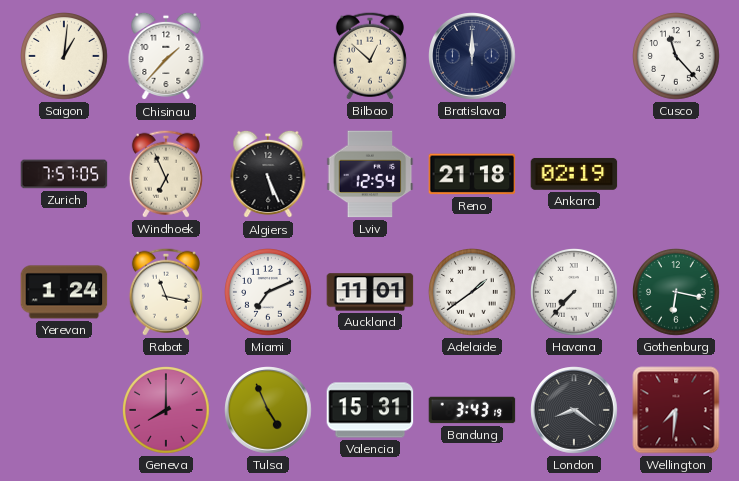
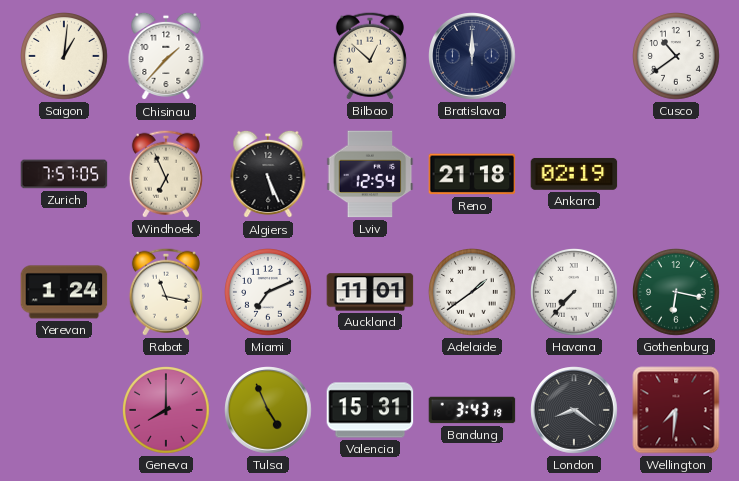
Cusco: 11:23 -> 10:39
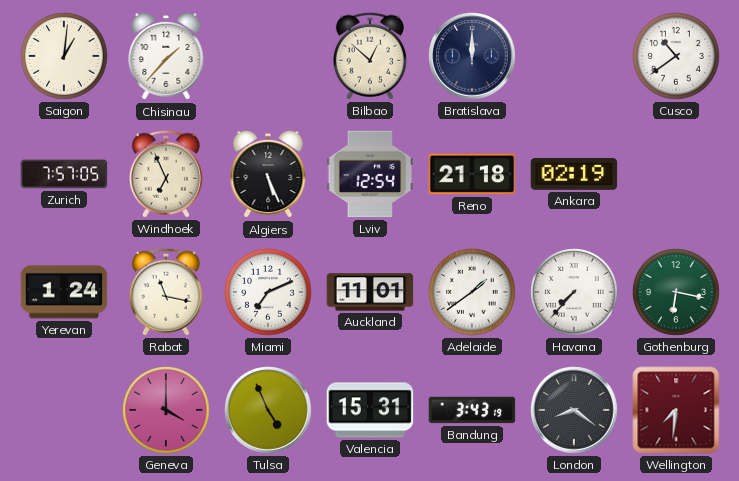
Geneva: 8:00 -> 4:00
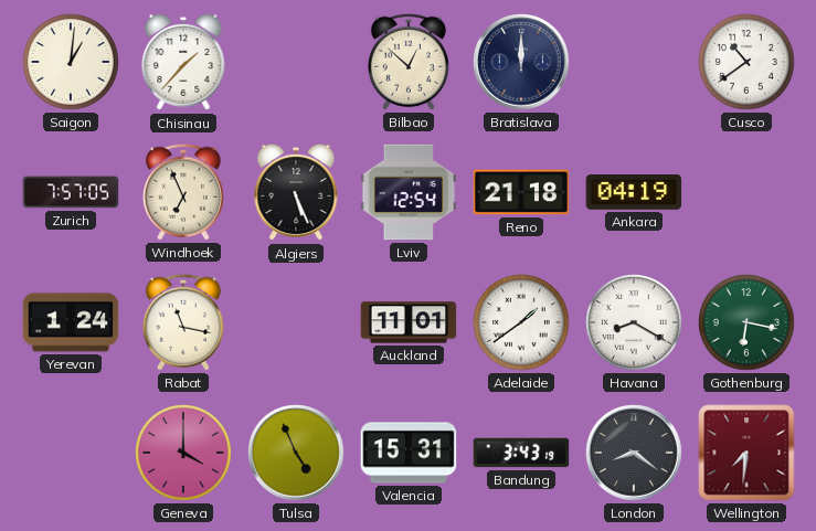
Ankara: 02:19 -> 04:19
Miami: 7:11 -> none
Havana: 7:37 -> 8:20
